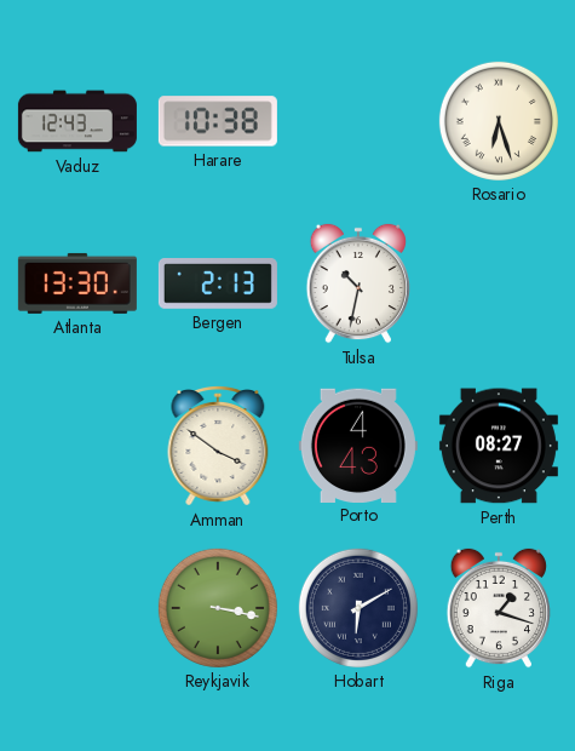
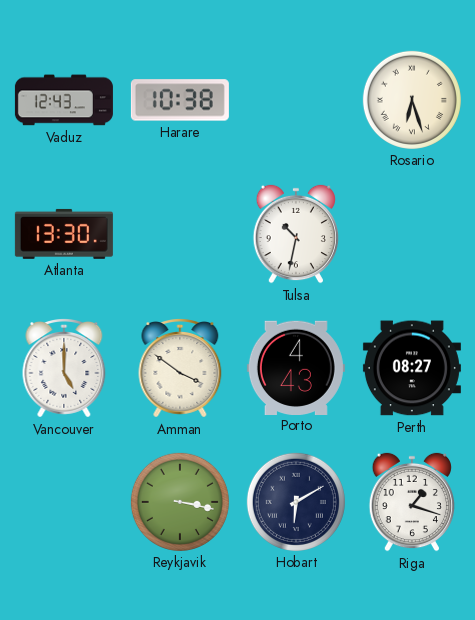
Bergen: 2:13 -> none
Vancouver: none -> 5:00
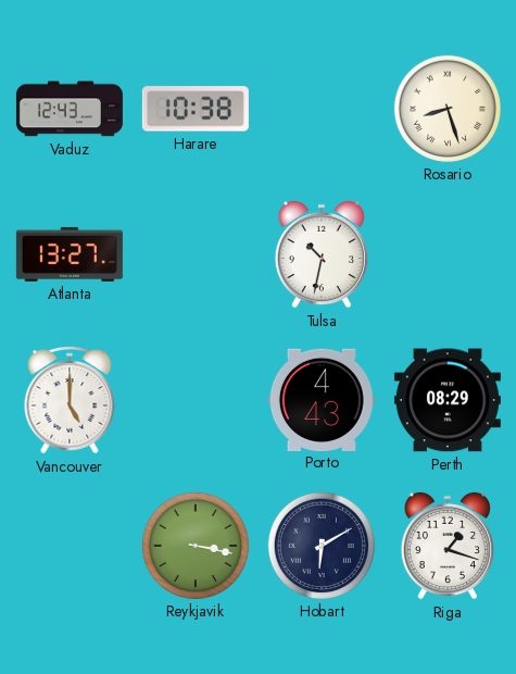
Rosario: 6:27 -> 8:27
Atlanta: 13:30 -> 13:27
Amman: 3:51 -> none
Perth: 08:27 -> 08:29
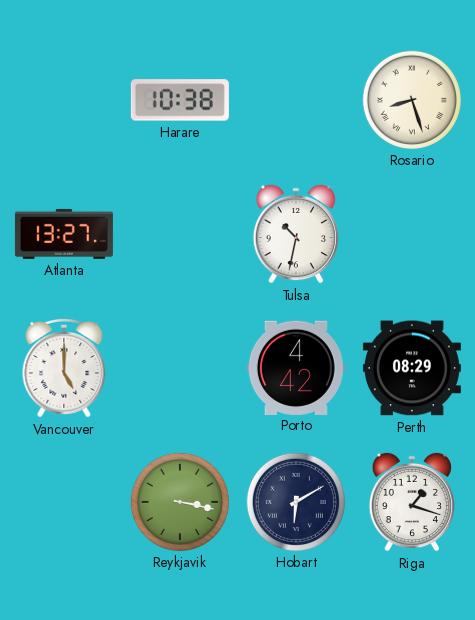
Vaduz: 12:43 -> none
Porto: 4:43 -> 4:42
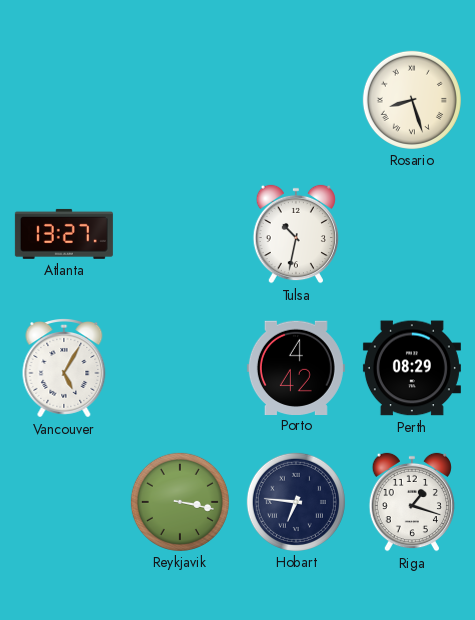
Harare: 10:38 -> none
Vancouver: 5:00 -> 5:05
Hobart: 6:10 -> 6:46
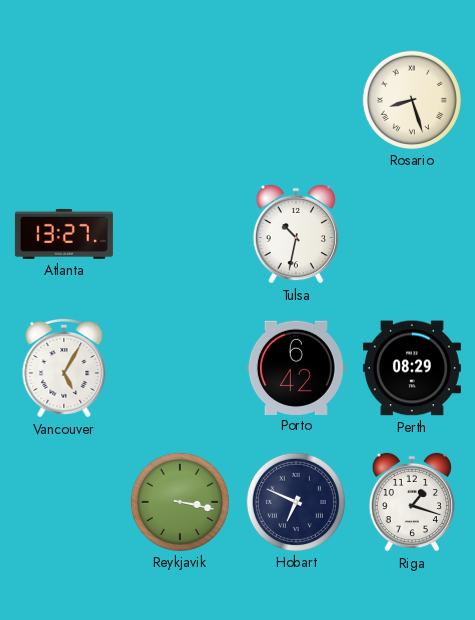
Porto: 4:42 -> 6:42
Hobart: 6:46 -> 6:49
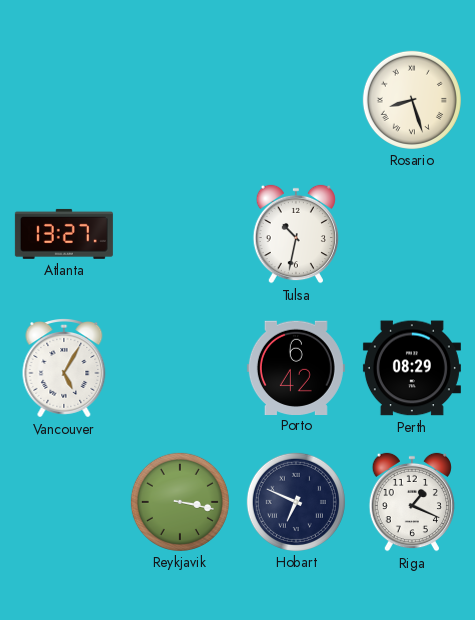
Riga: 1:18 -> 1:19
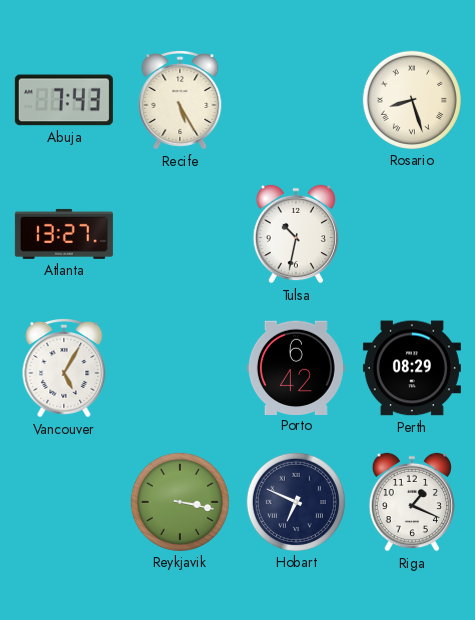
Abuja: none -> 7:43
Recife: none -> 5:25
